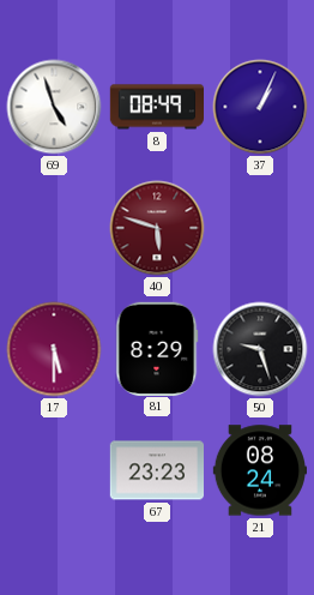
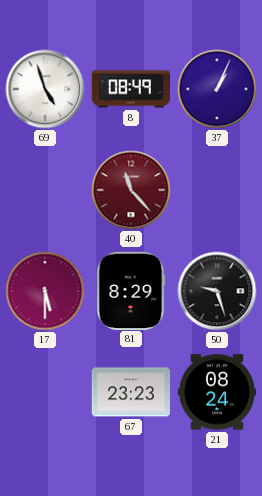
40: 5:48 -> 11:23
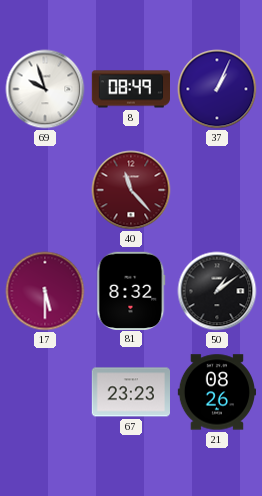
69: 4:57 -> 9:57
81: 8:29 -> 8:32
50: 9:27 -> 1:09
21: 08:24 -> 08:26
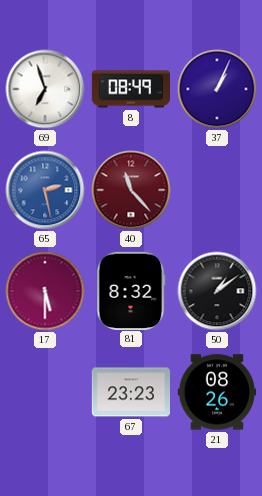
69: 9:57 -> 6:57
65: none -> 2:28
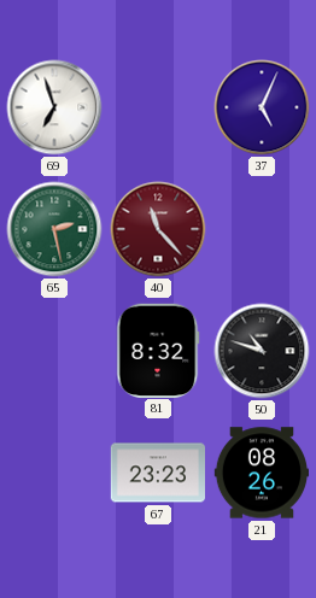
8: 08:49 -> none
37: 1:04 -> 5:04
65 dial: blue -> green
17: 5:30 -> none
50: 1:09 -> 10:48
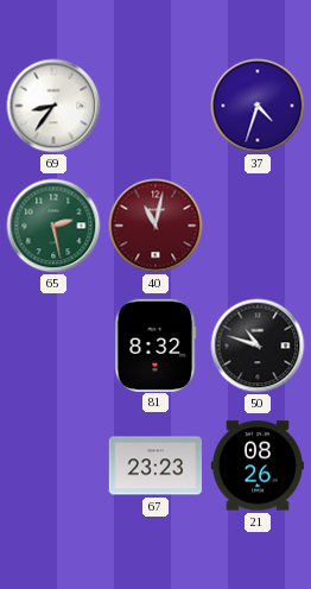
69: 6:57 -> 8:36
37: 5:04 -> 4:33
40: 11:23 -> 11:02
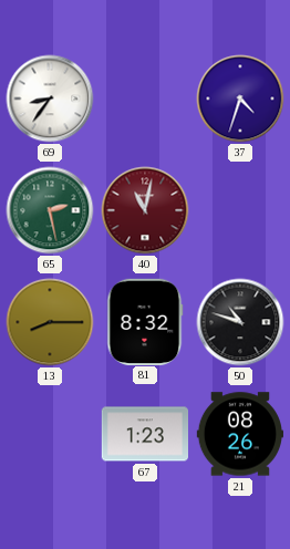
13: none -> 8:15
67: 23:23 -> 1:23
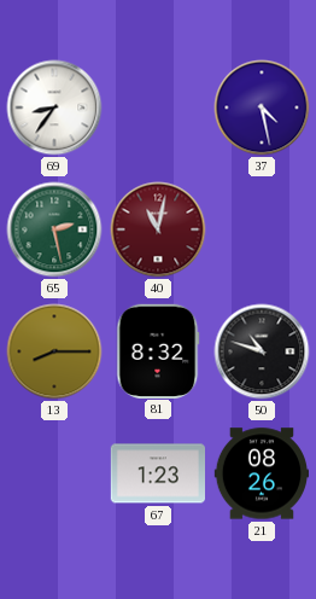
37: 4:33 -> 4:28
